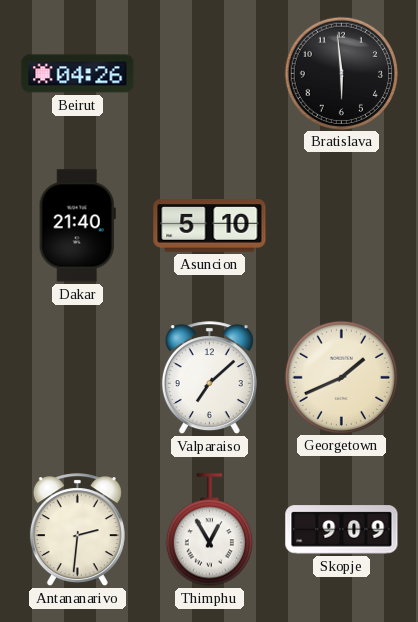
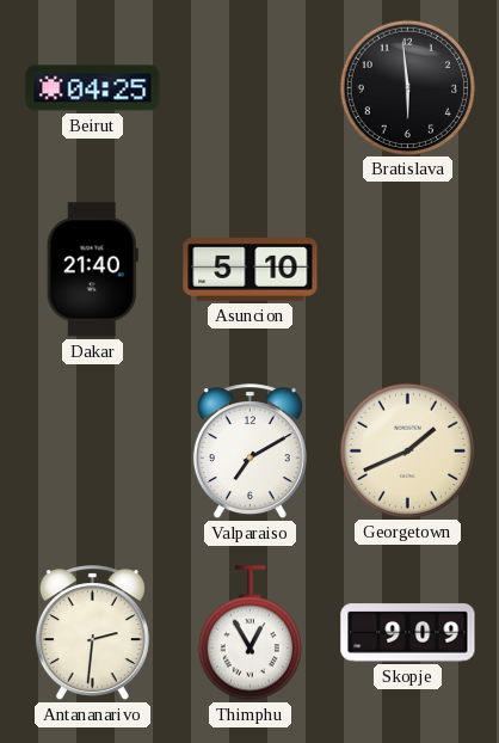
Beirut: 04:26 -> 04:25
Valparaiso: 7:08 -> 7:10
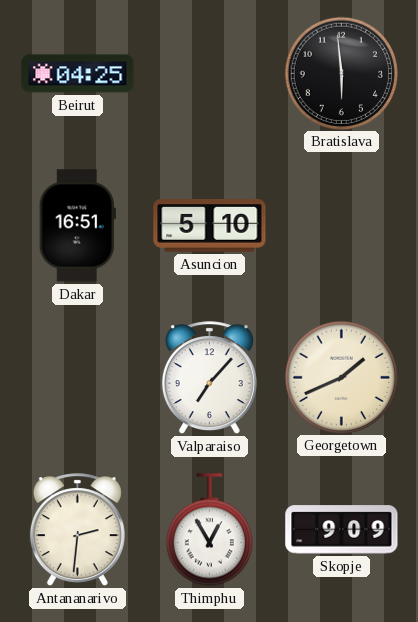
Dakar: 21:40 -> 16:51
Valparaiso: 7:10 -> 7:07
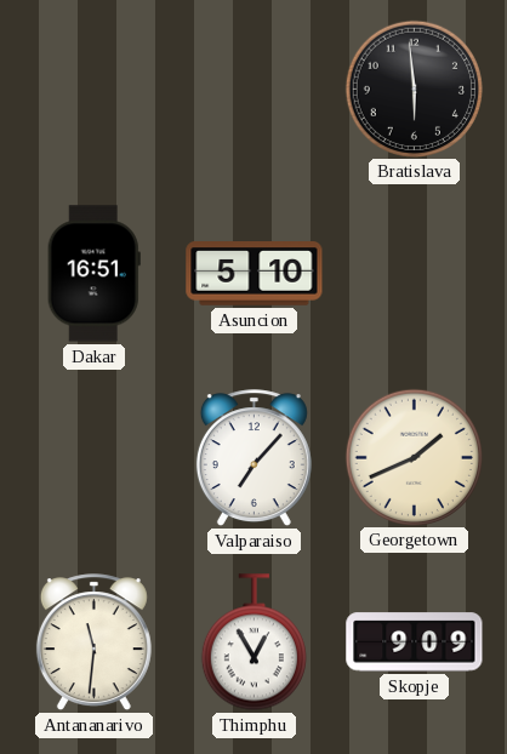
Beirut: 04:25 -> none
Antananarivo: 2:31 -> 11:31
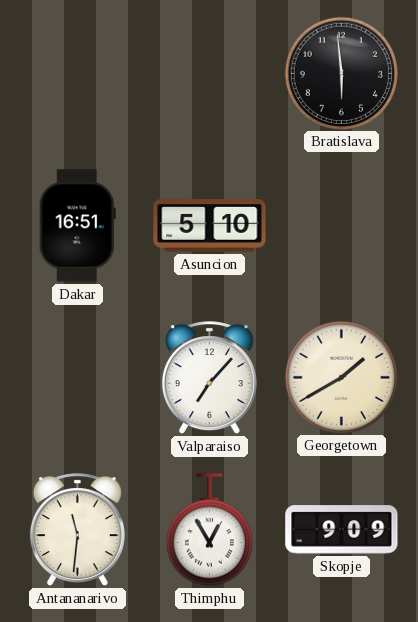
Georgetown: 1:41 -> 1:40
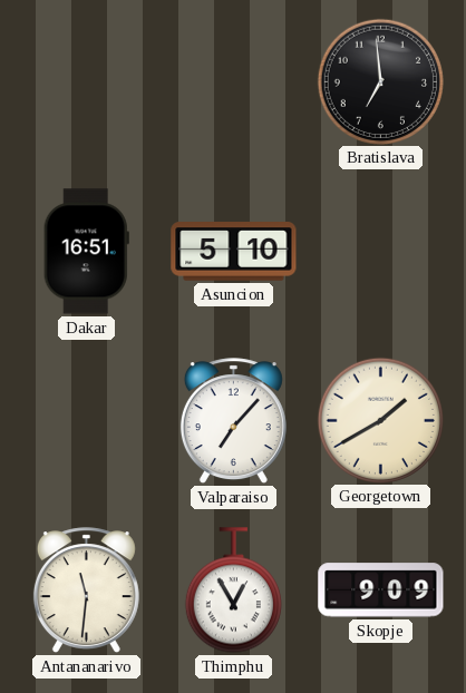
Bratislava: 5:59 -> 6:59
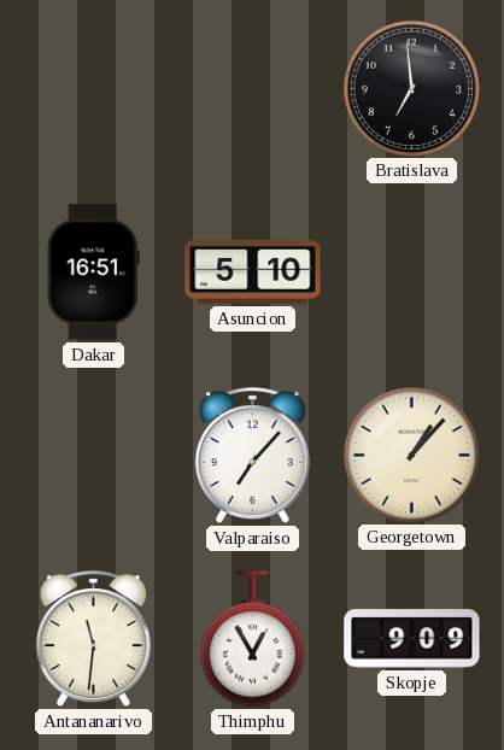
Georgetown: 1:40 -> 1:07
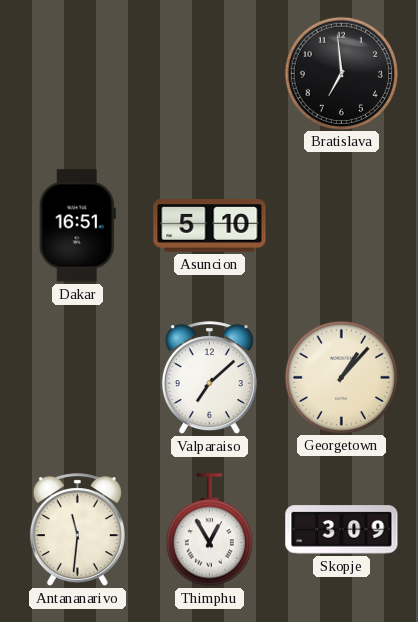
Valparaiso: 7:07 -> 7:08
Skopje: 9:09 -> 3:09
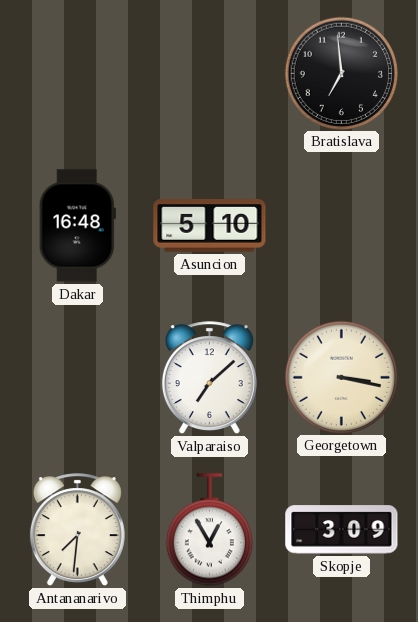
Dakar: 16:51 -> 16:48
Georgetown: 1:07 -> 3:17
Antananarivo: 11:31 -> 7:31
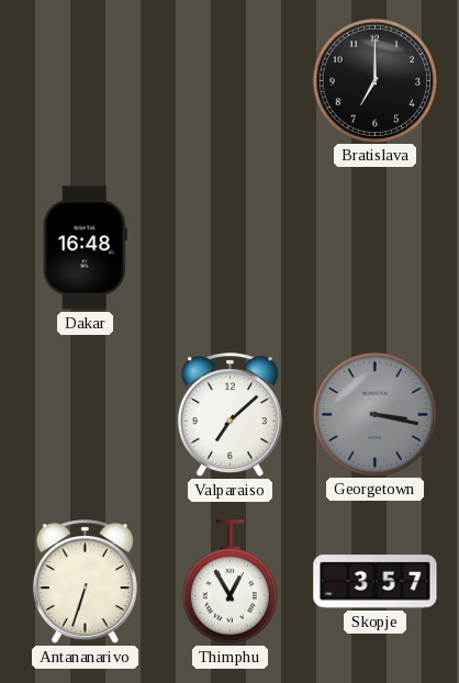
Bratislava: 6:59 -> 7:00
Asuncion: 5:10 -> none
Georgetown dial: cream -> grey
Antananarivo: 7:31 -> 6:33
Skopje: 3:09 -> 3:57
